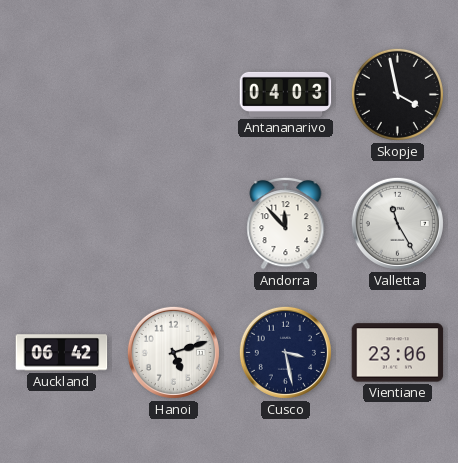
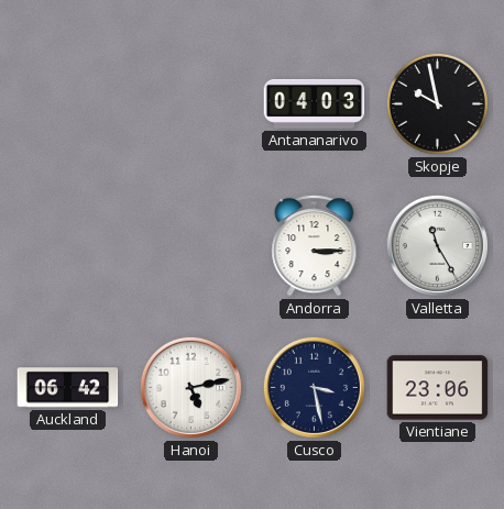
Skopje: 3:58 -> 9:58
Andorra: 11:53 -> 3:15
Hanoi: 5:12 -> 5:13
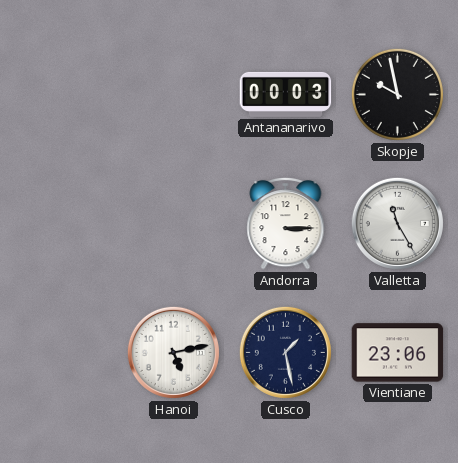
Antananarivo: 04:03 -> 00:03
Auckland: 06:42 -> none
Cusco: 3:28 -> 1:28
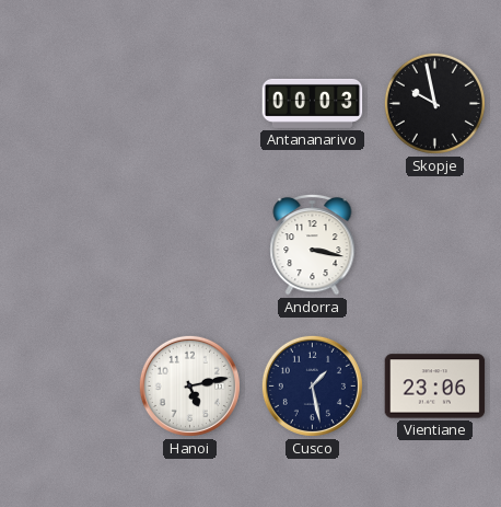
Andorra: 3:15 -> 3:17
Valletta: 11:25 -> none
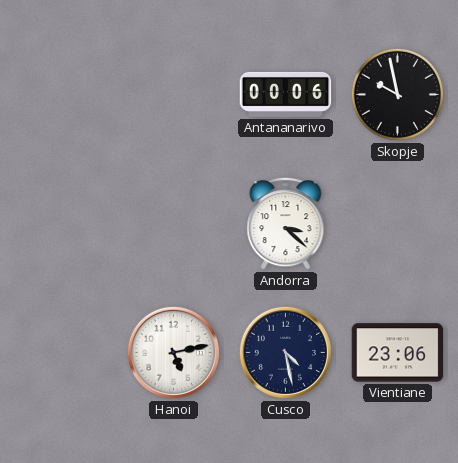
Antananarivo: 00:03 -> 00:06
Andorra: 3:17 -> 3:22
Cusco: 1:28 -> 4:28
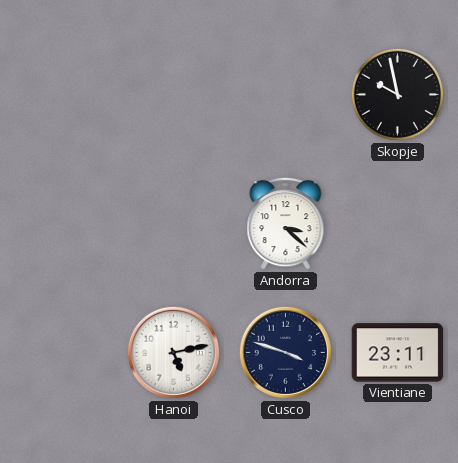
Antananarivo: 00:06 -> none
Cusco: 4:28 -> 3:48
Vientiane: 23:06 -> 23:11
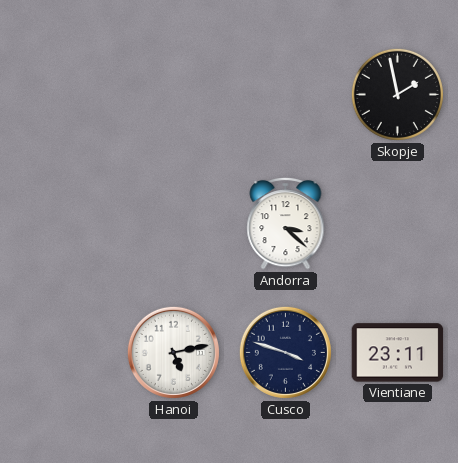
Skopje: 9:58 -> 1:58
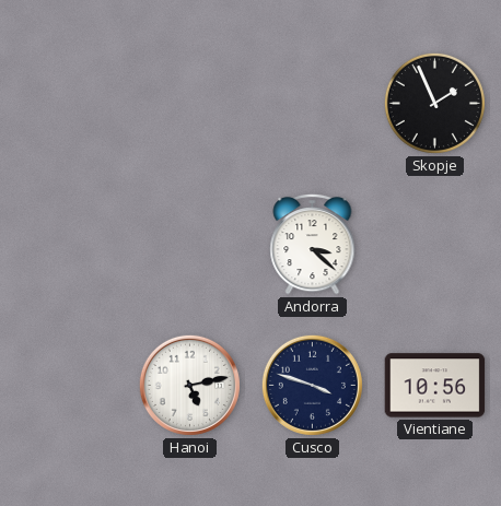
Skopje: 1:58 -> 1:56
Vientiane: 23:11 -> 10:56
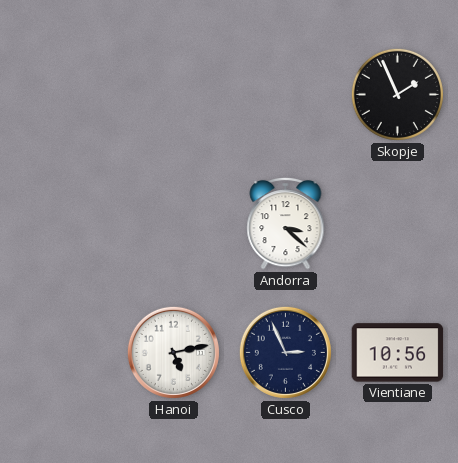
Cusco: 3:48 -> 2:56
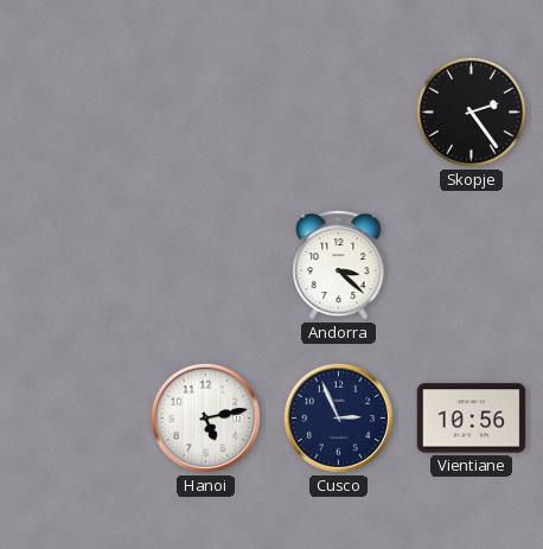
Skopje: 1:56 -> 2:24
